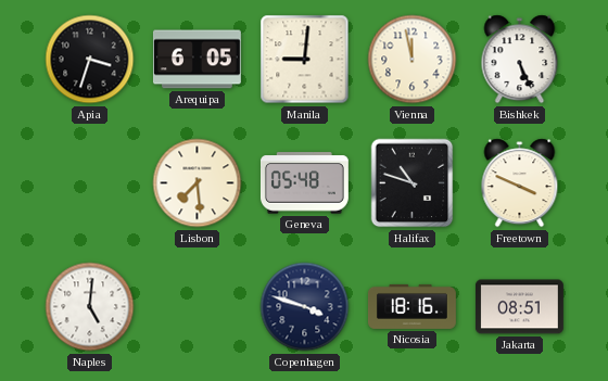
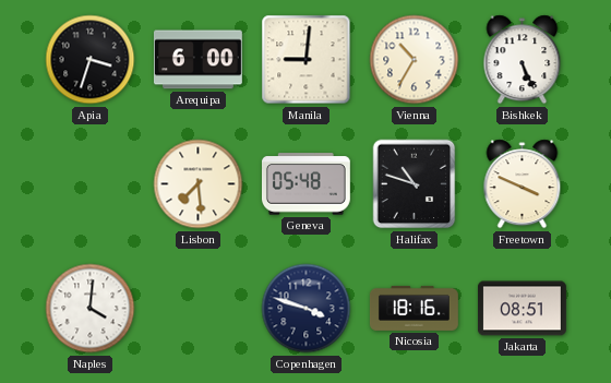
Arequipa: 6:05 -> 6:00
Vienna: 11:58 -> 10:35
Naples: 5:01 -> 4:01
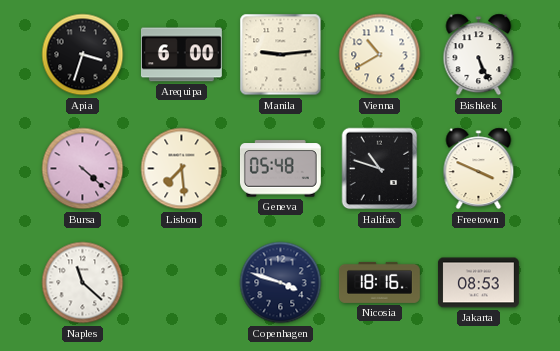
Manila: 9:01 -> 9:14
Vienna: 10:35 -> 10:40
Bursa: none -> 4:22
Naples: 4:01 -> 11:22
Jakarta: 08:51 -> 08:53
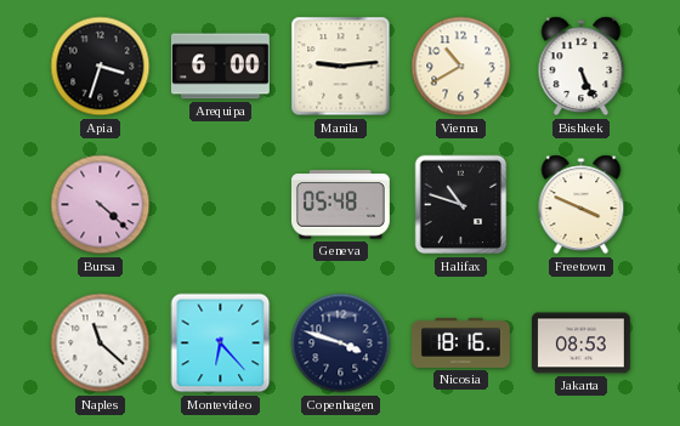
Lisbon: 7:29 -> none
Montevideo: none -> 6:23
